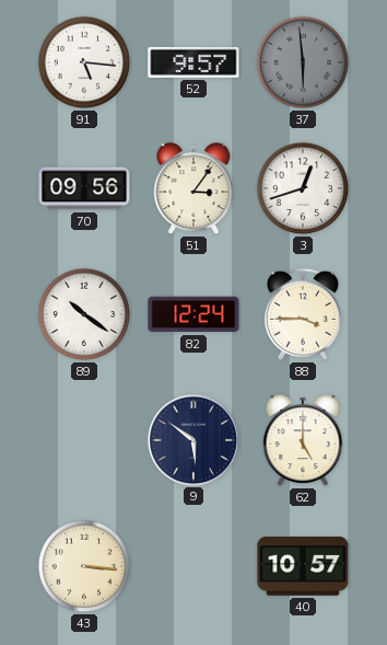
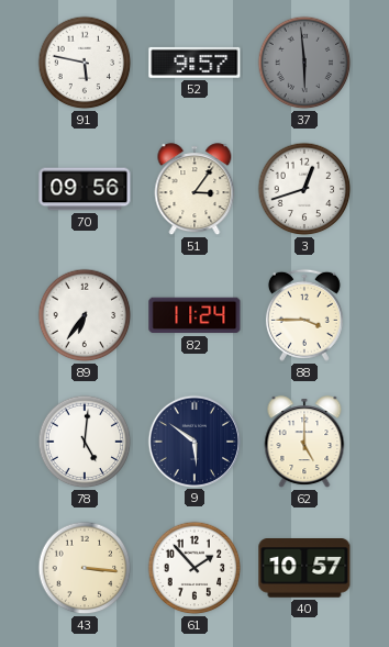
91: 5:16 -> 5:47
89: 10:21 -> 6:36
82: 12:24 -> 11:24
78: none -> 5:01
61: none -> 1:53
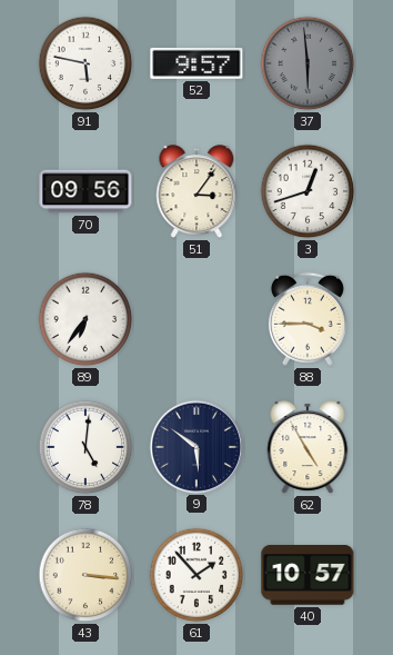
82: 11:24 -> none
62: 5:00 -> 4:55
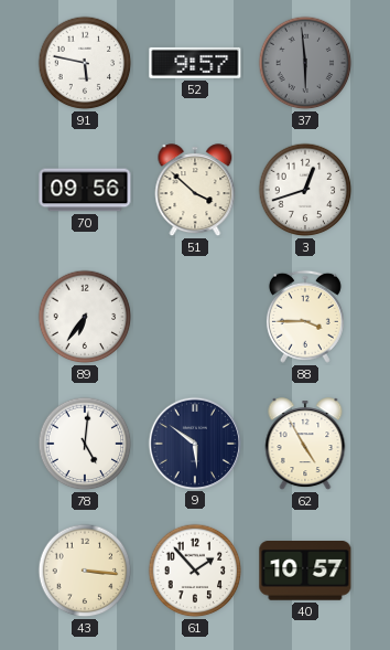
51: 3:06 -> 3:52
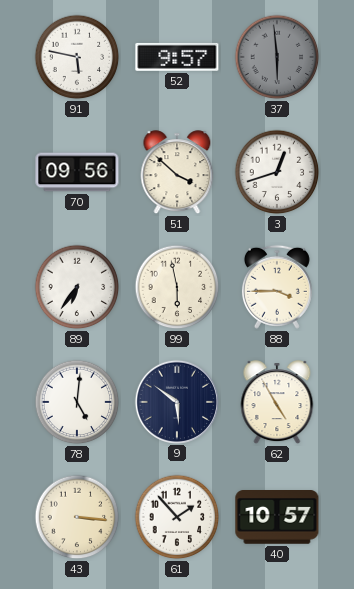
99: none -> 5:58
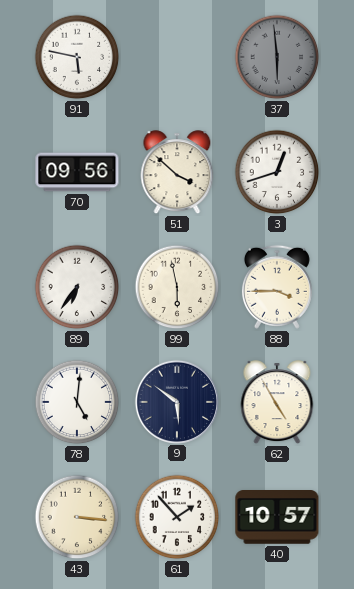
52: 9:57 -> none
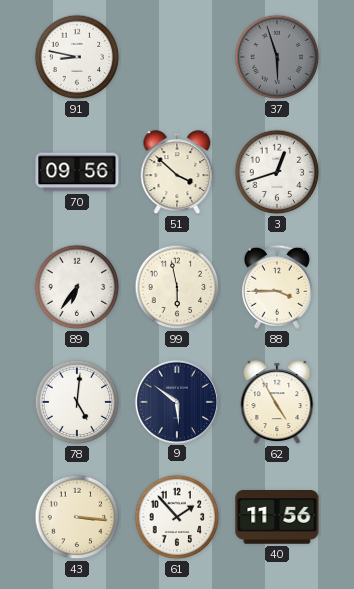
91: 5:47 -> 8:47
37: 5:59 -> 5:57
40: 10:57 -> 11:56
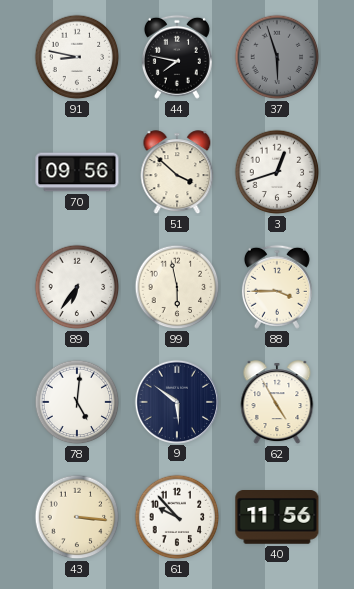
44: none -> 7:47
61: 1:53 -> 9:53
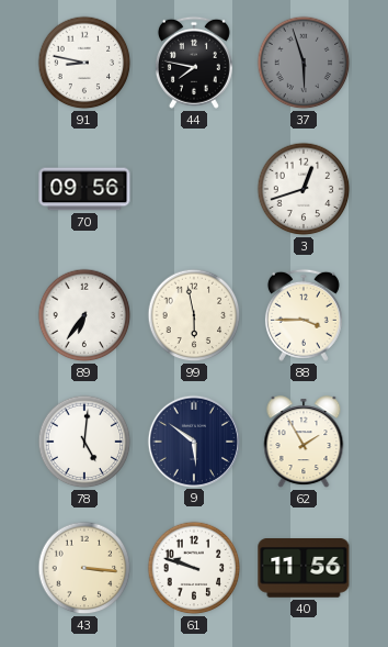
51: 3:52 -> none
62: 4:55 -> 1:55
61: 9:53 -> 9:48
